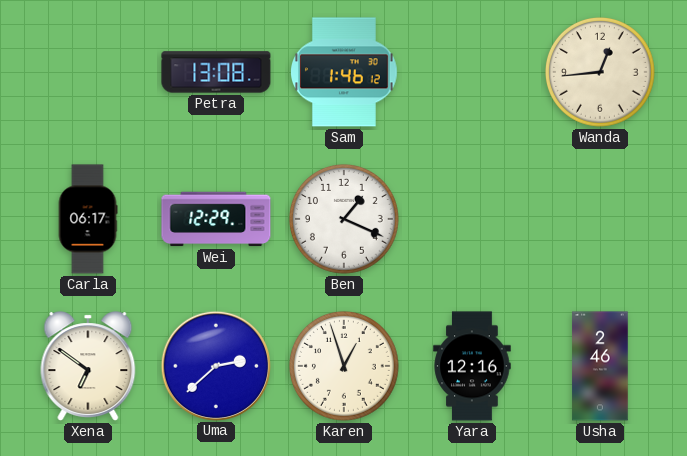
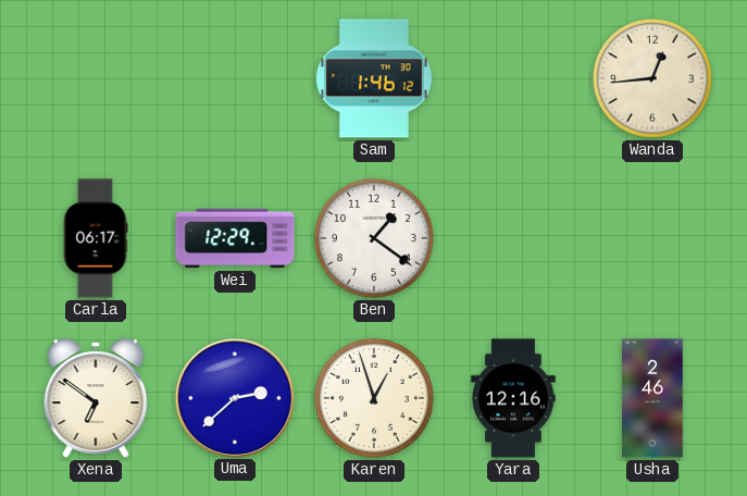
Petra: 13:08 -> none
Ben: 1:19 -> 1:21
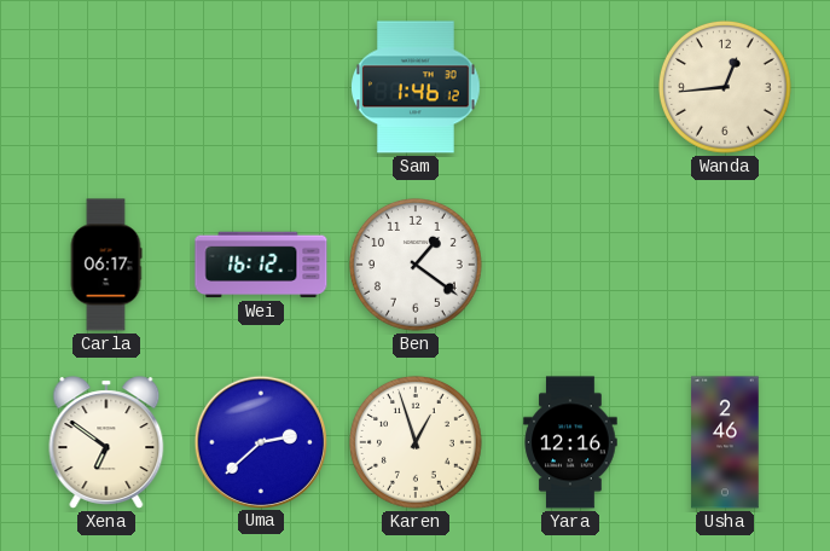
Wei: 12:29 -> 16:12
